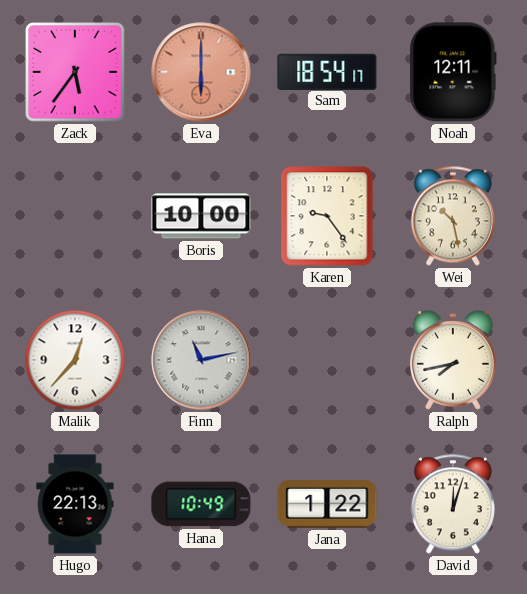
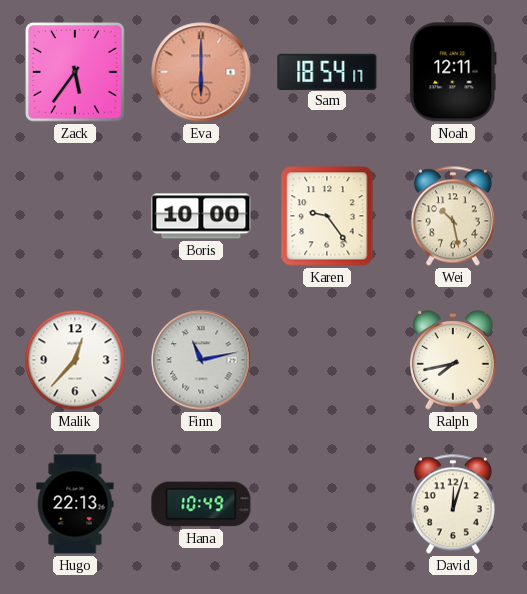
Jana: 1:22 -> none
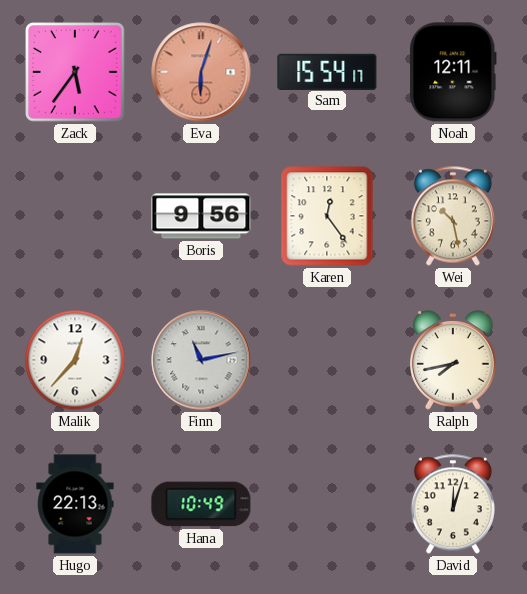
Eva: 6:00 -> 6:03
Sam: 18:54 -> 15:54
Boris: 10:00 -> 9:56
Karen: 9:24 -> 12:24
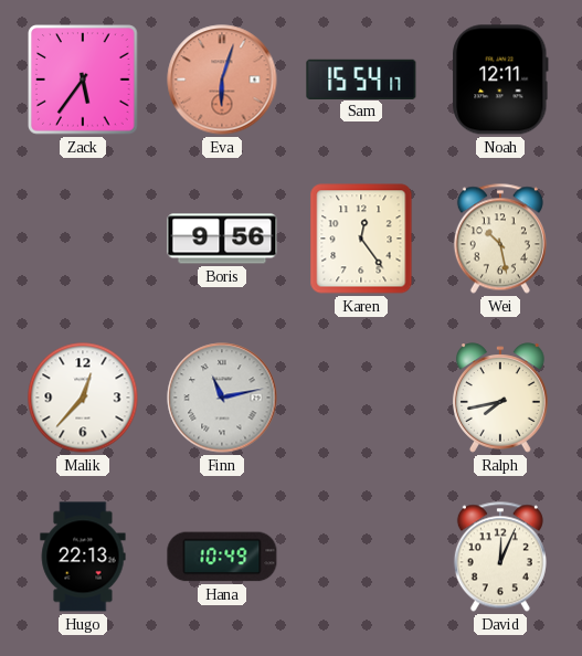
David: 12:03 -> 12:04
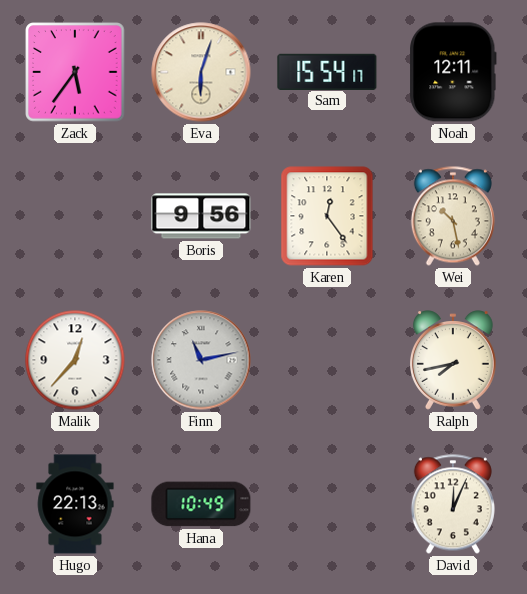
Eva dial: salmon -> cream
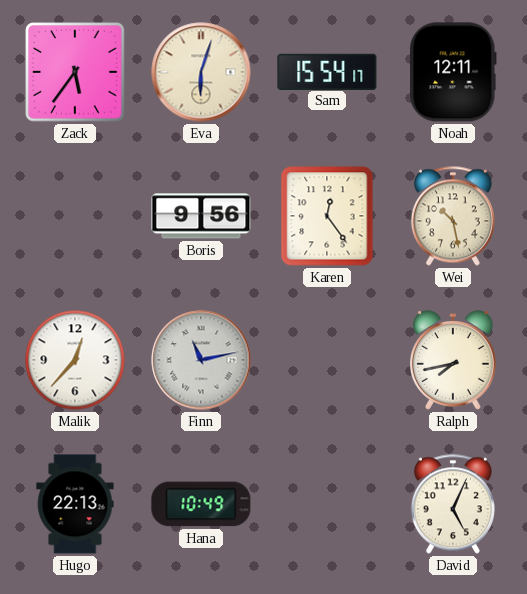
David: 12:04 -> 5:04
